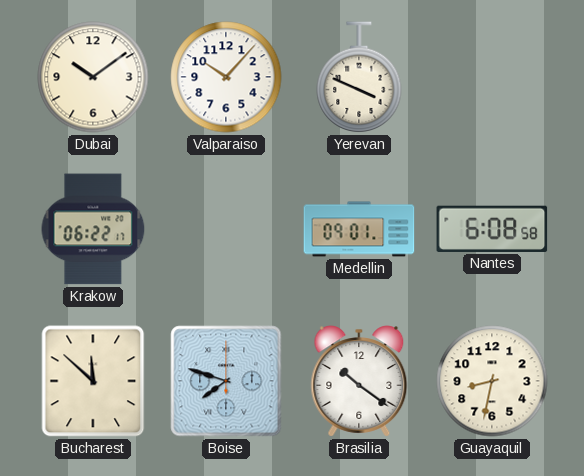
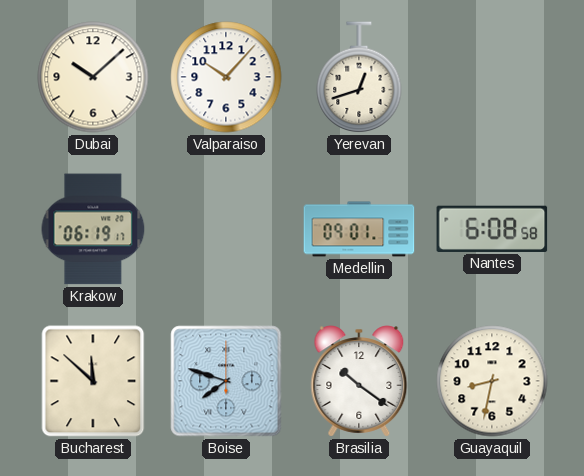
Dubai: 10:09 -> 10:08
Yerevan: 3:49 -> 12:42
Krakow: 06:22 -> 06:19
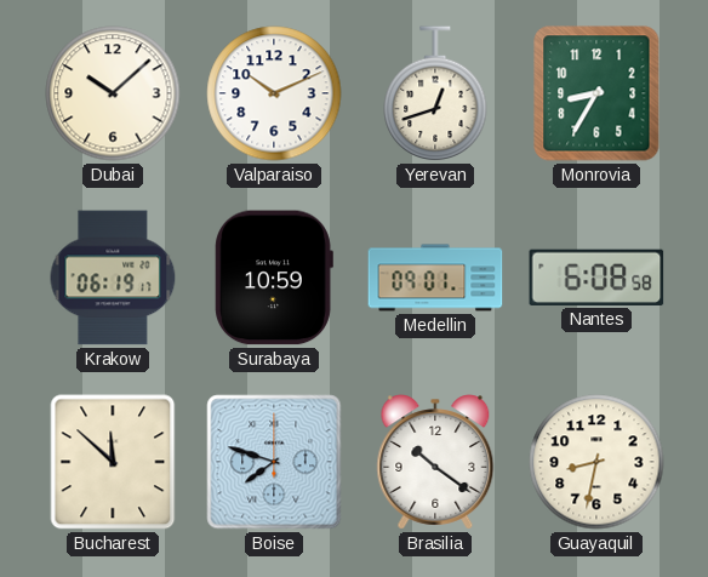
Valparaiso: 10:07 -> 10:11
Monrovia: none -> 8:35
Surabaya: none -> 10:59
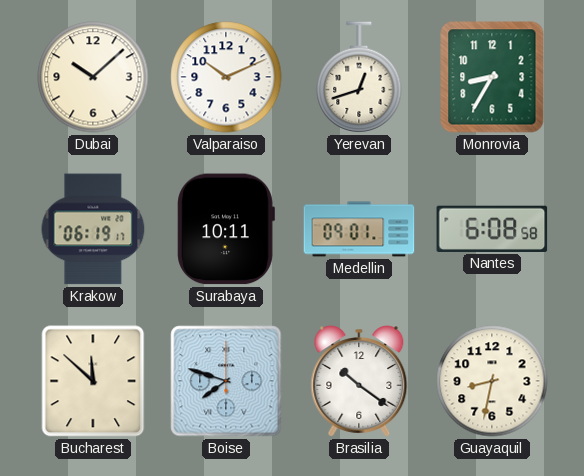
Surabaya: 10:59 -> 10:11
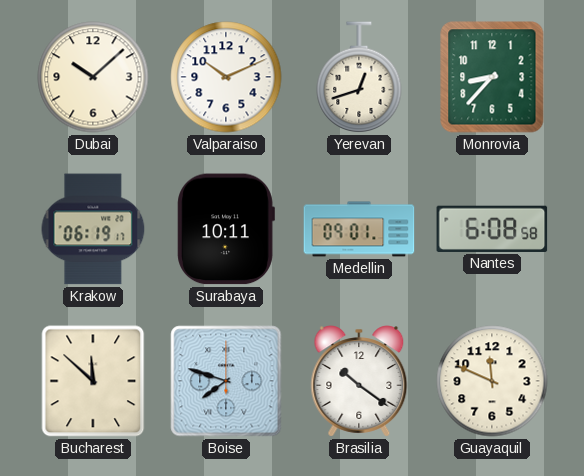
Monrovia: 8:35 -> 8:37
Guayaquil: 8:32 -> 11:49
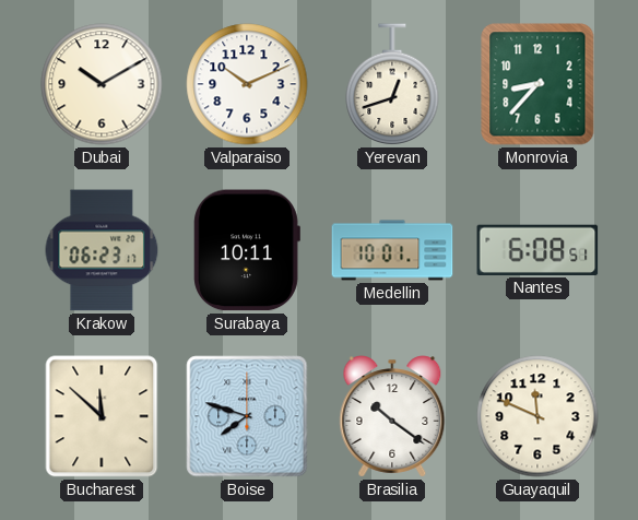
Dubai: 10:08 -> 10:10
Krakow: 06:19 -> 06:23
Medellin: 09:01 -> 10:01
Nantes: 6:08:58 -> 6:08:51
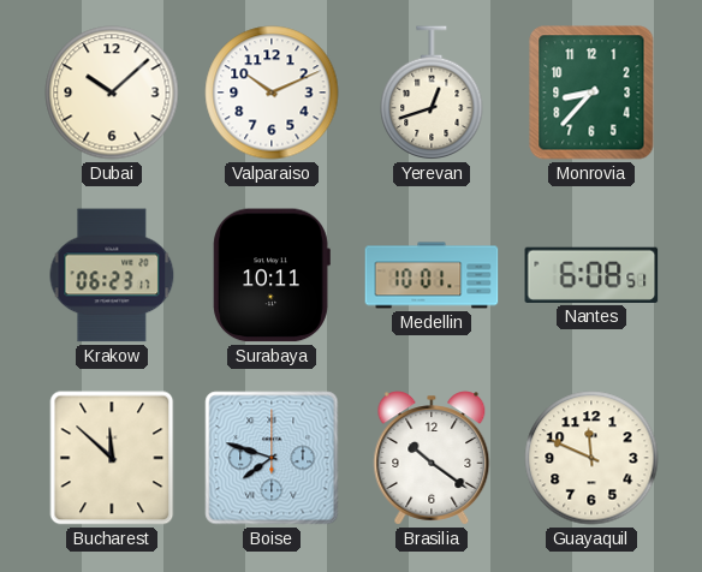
Dubai: 10:10 -> 10:08
